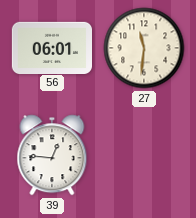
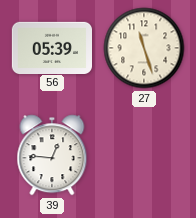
56: 06:01 -> 05:39
27: 11:31 -> 11:27
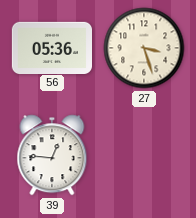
56: 05:39 -> 05:36
27: 11:27 -> 3:27
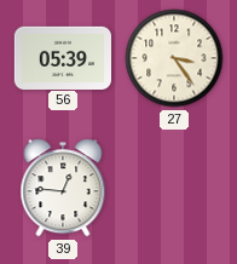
56: 05:36 -> 05:39
27: 3:27 -> 3:24
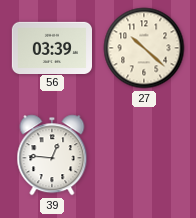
56: 05:39 -> 03:39
27: 3:24 -> 10:22
